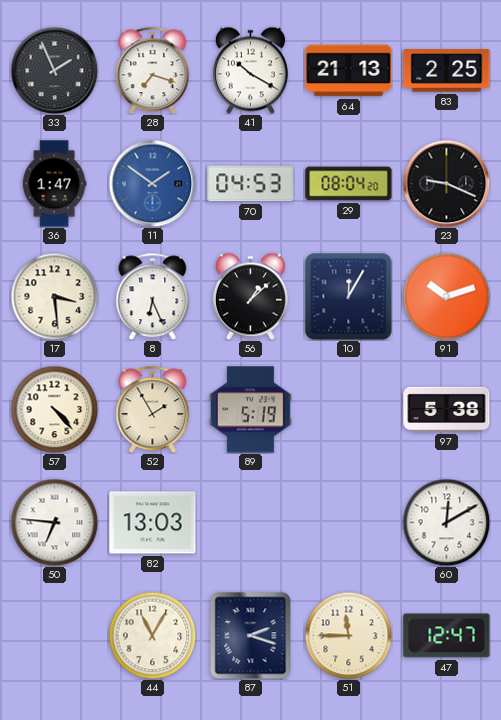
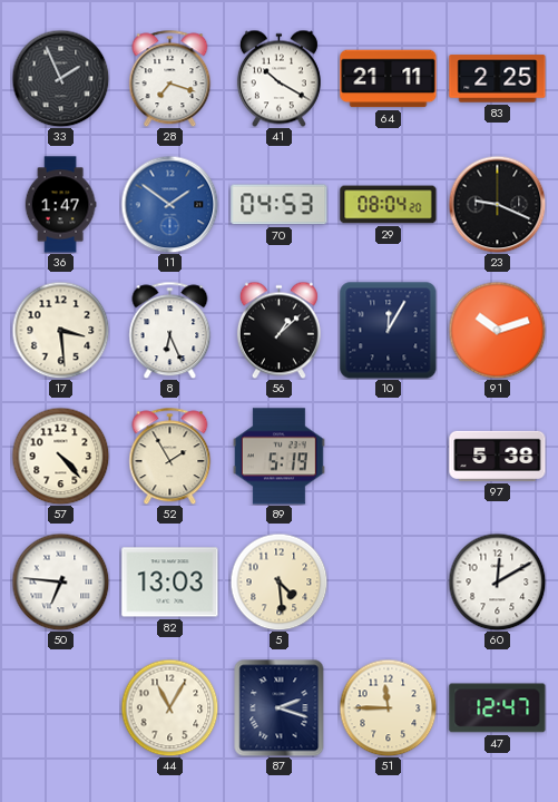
64: 21:13 -> 21:11
5: none -> 4:29
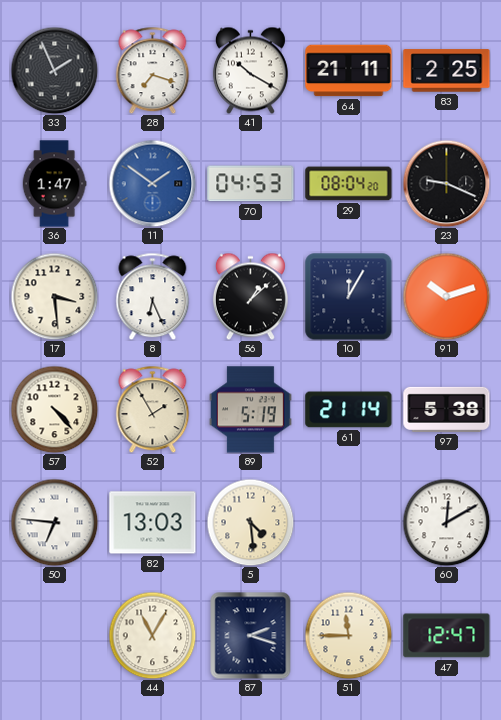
61: none -> 21:14
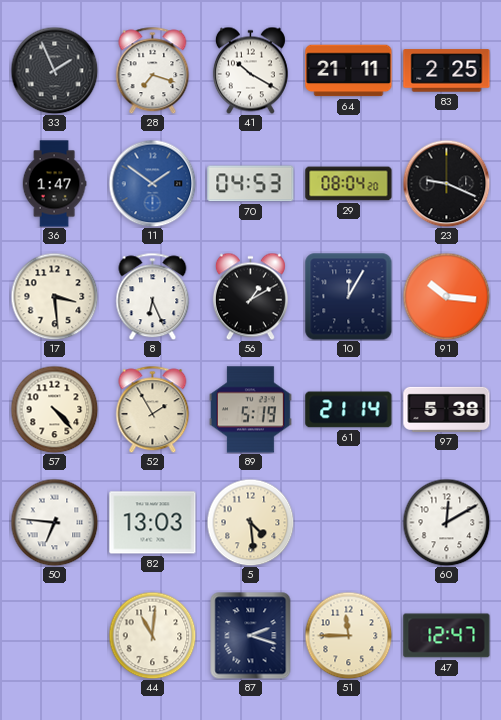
56: 1:08 -> 1:10
91: 10:12 -> 10:16
44: 11:05 -> 11:01
